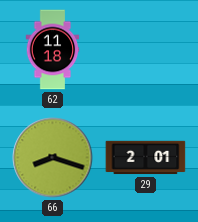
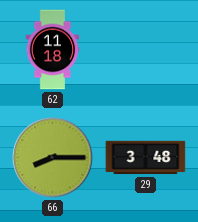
66: 8:18 -> 8:15
29: 2:01 -> 3:48
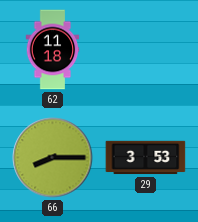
29: 3:48 -> 3:53
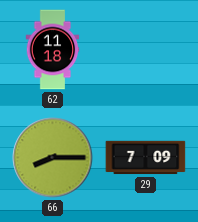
29: 3:53 -> 7:09
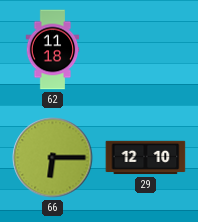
66: 8:15 -> 6:15
29: 7:09 -> 12:10
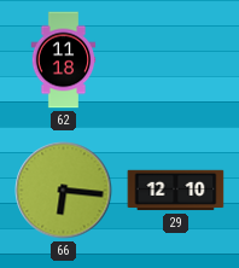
66: 6:15 -> 6:16
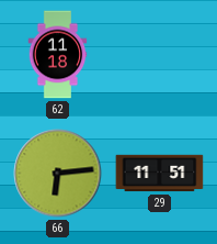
66: 6:16 -> 6:14
29: 12:10 -> 11:51
